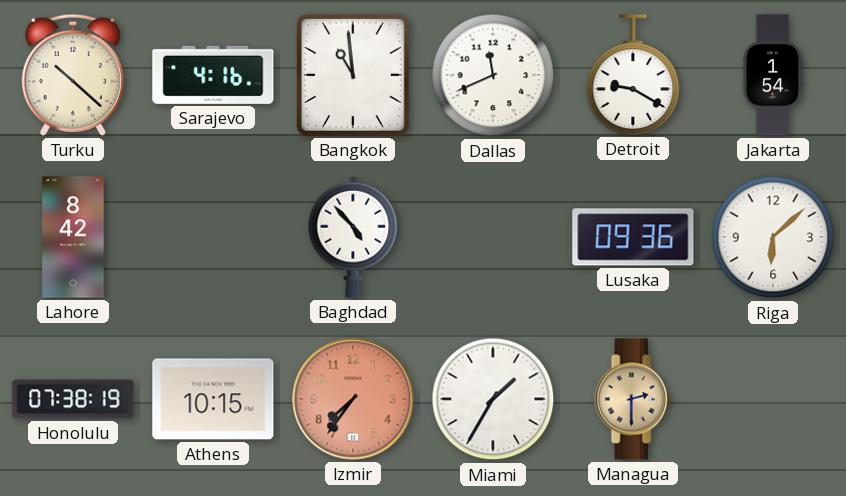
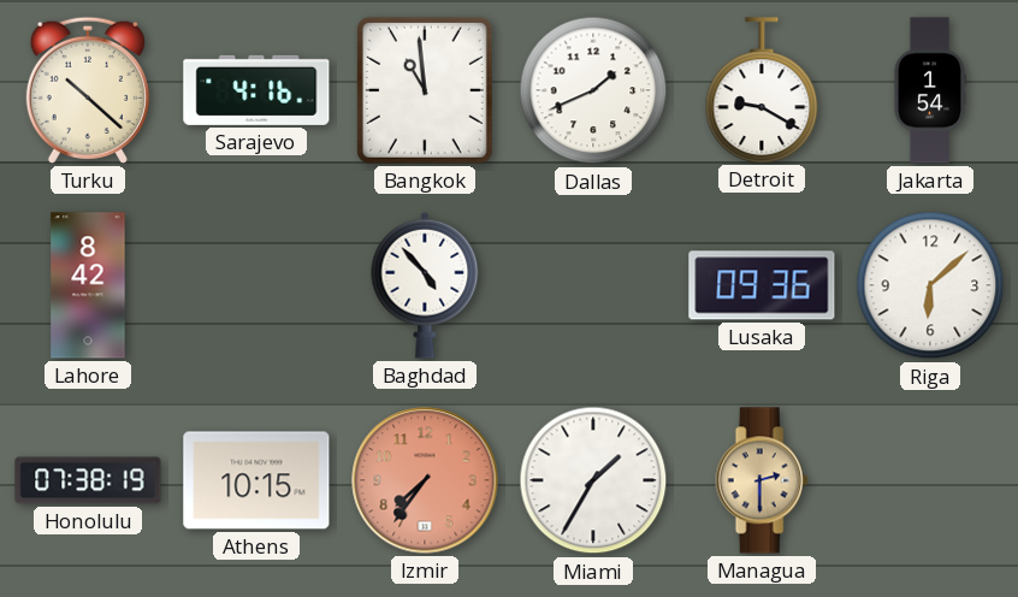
Dallas: 11:41 -> 1:41
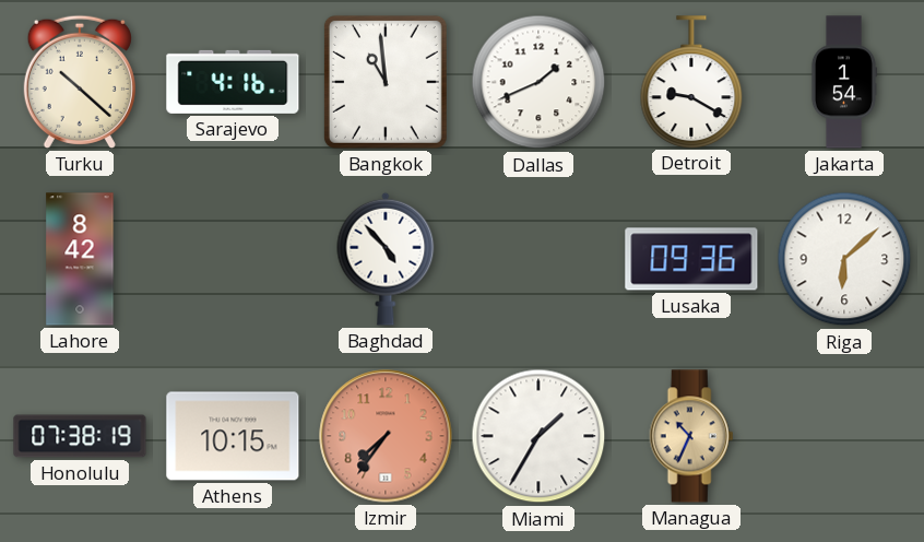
Managua: 2:30 -> 10:34
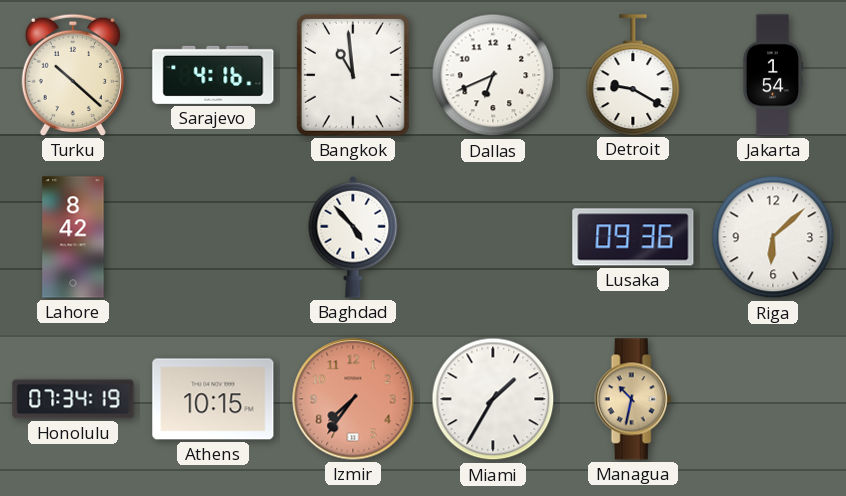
Dallas: 1:41 -> 6:41
Honolulu: 07:38 -> 07:34
Managua: 10:34 -> 10:32
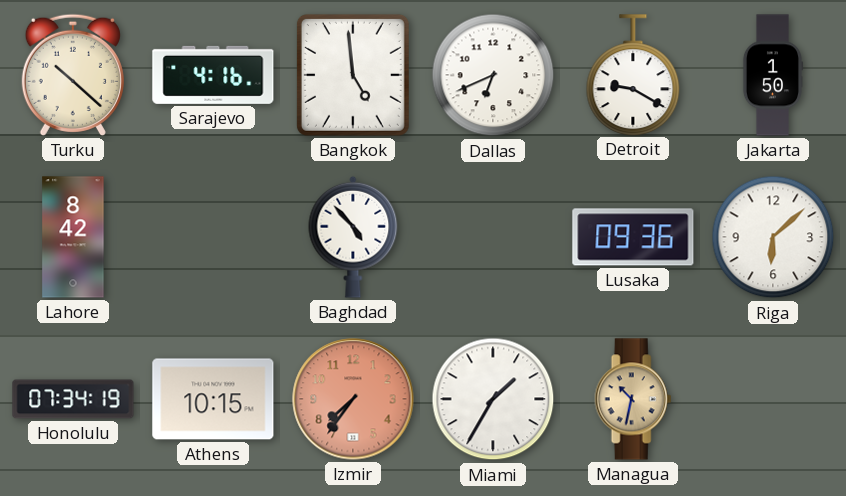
Bangkok: 10:59 -> 4:59
Jakarta: 1:54 -> 1:50
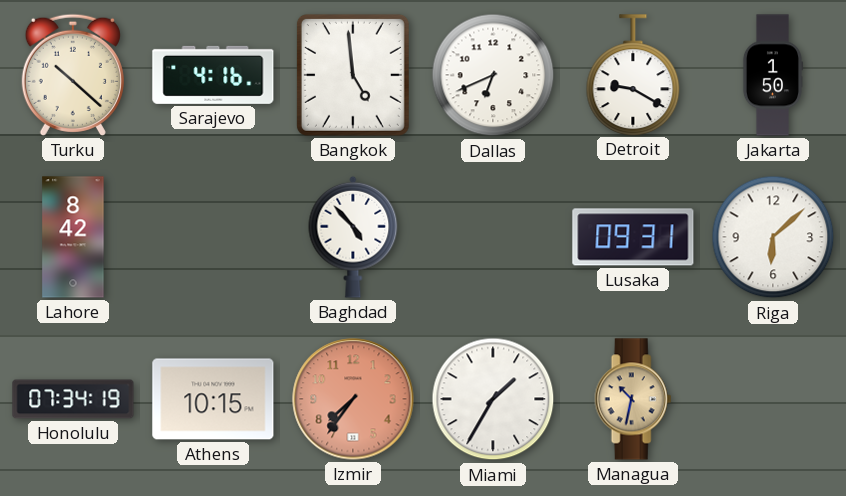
Lusaka: 09:36 -> 09:31
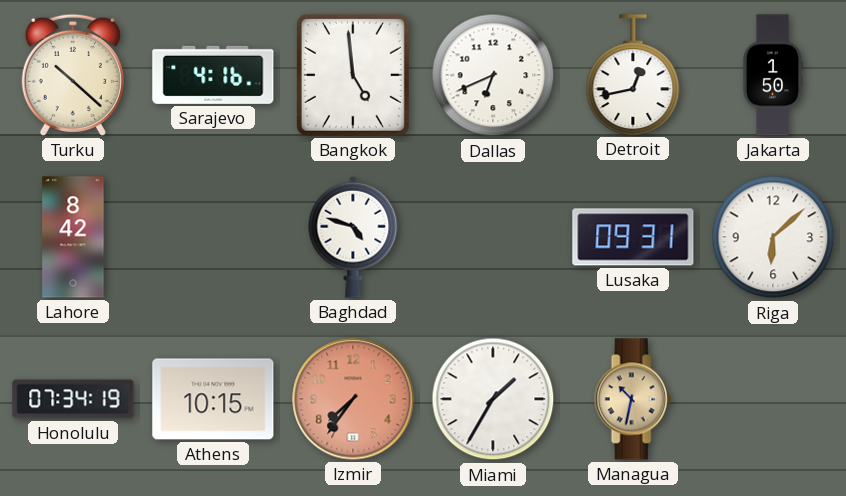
Detroit: 9:20 -> 12:43
Baghdad: 4:53 -> 4:48
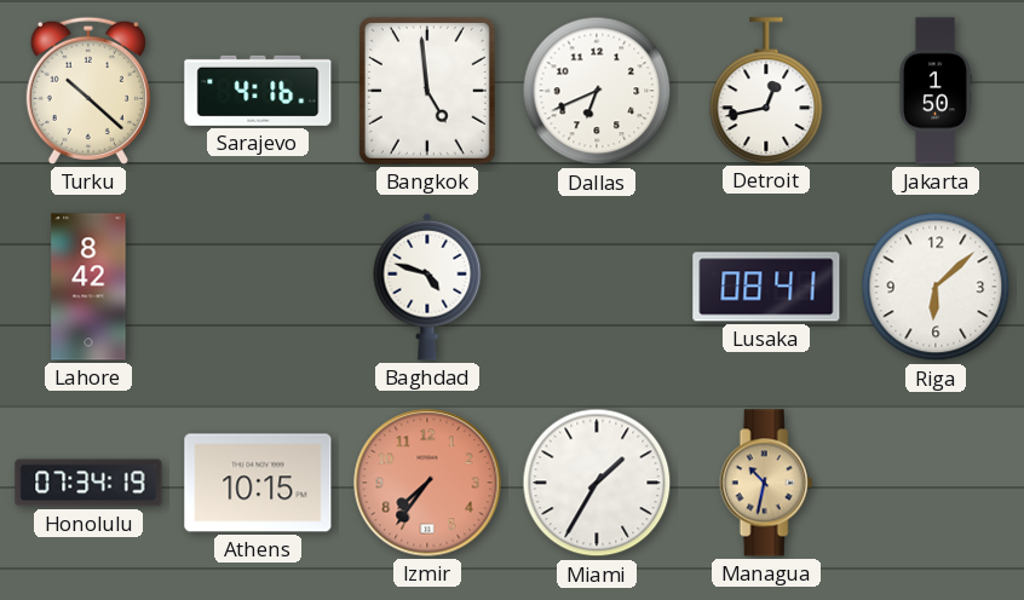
Lusaka: 09:31 -> 08:41
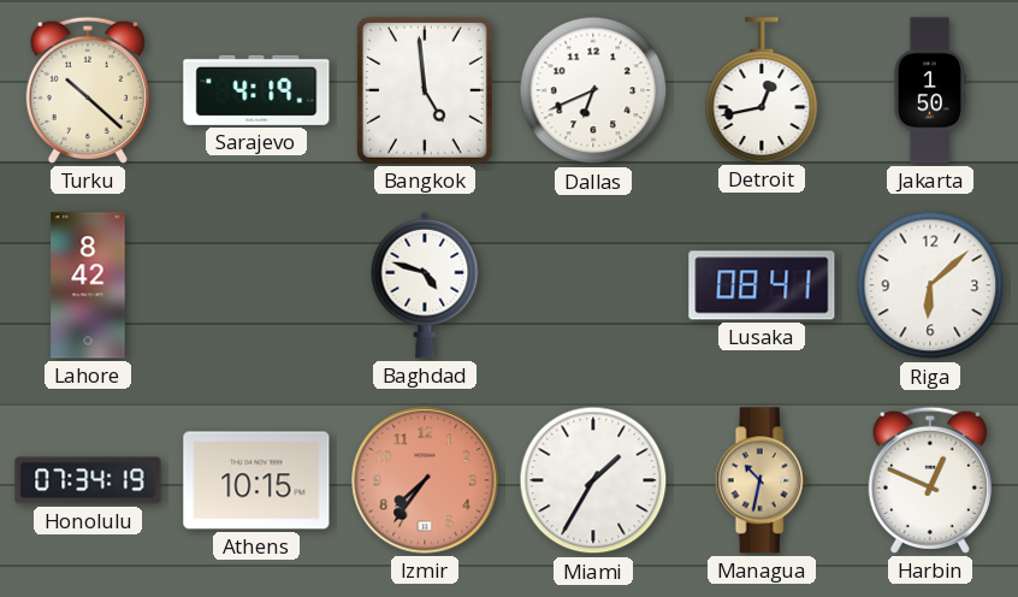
Sarajevo: 4:16 -> 4:19
Harbin: none -> 12:49
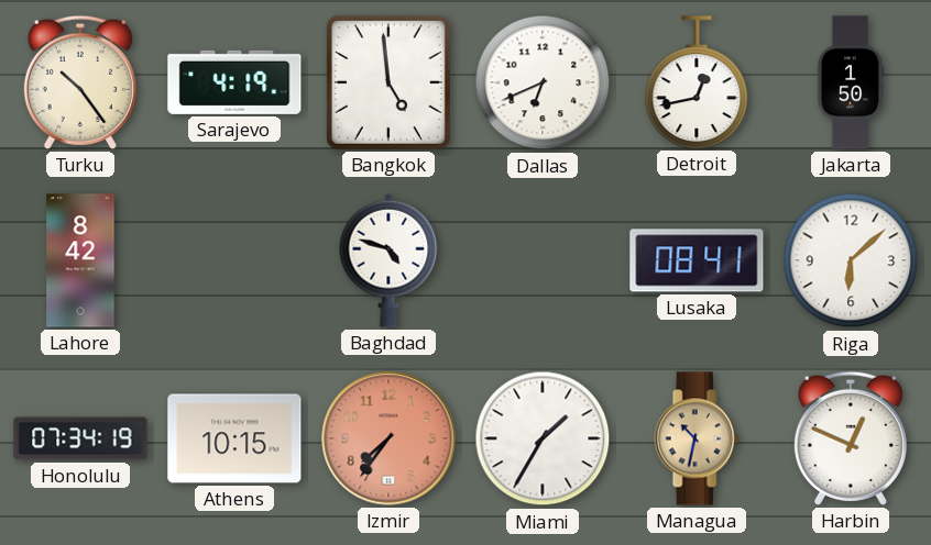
Turku: 10:22 -> 10:24
